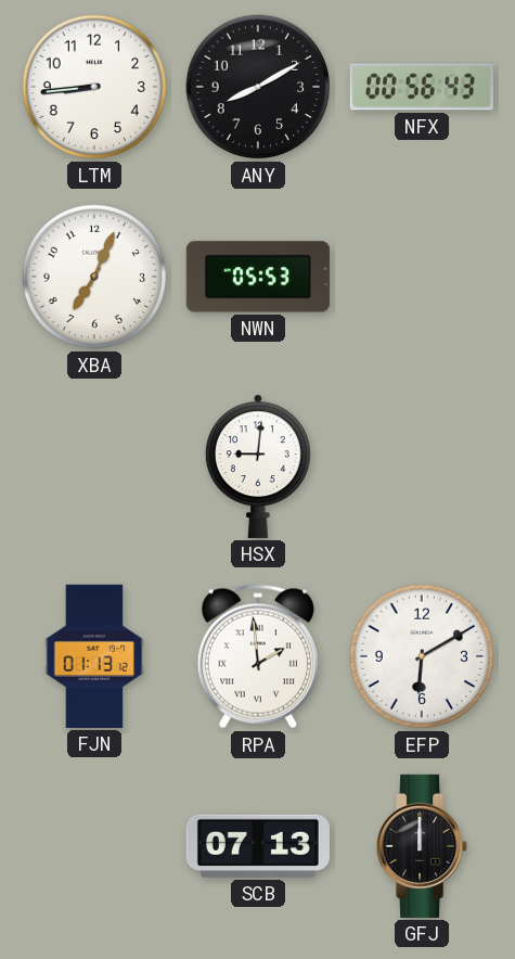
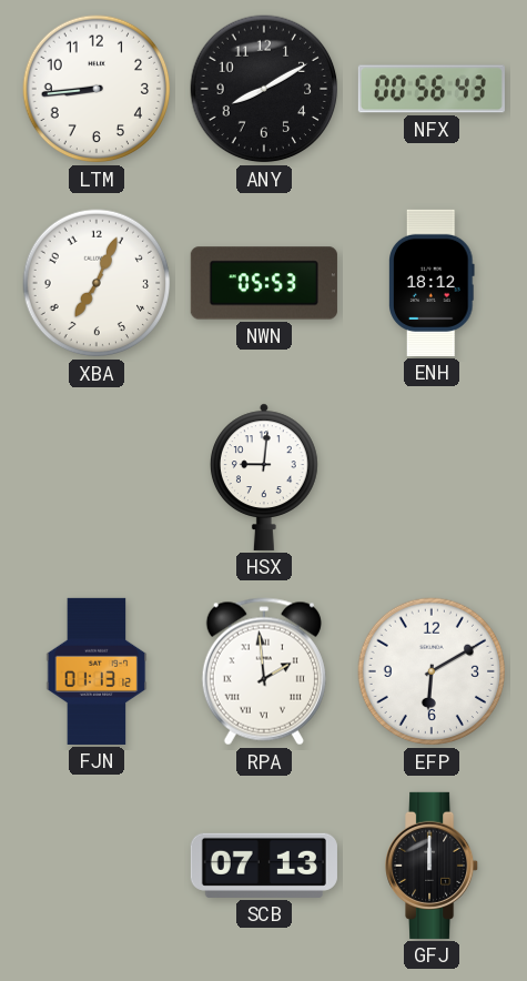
ENH: none -> 18:12
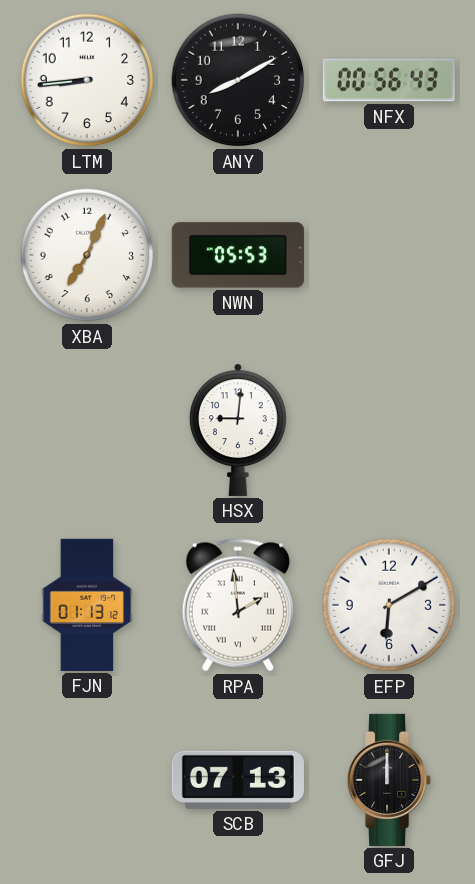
ENH: 18:12 -> none
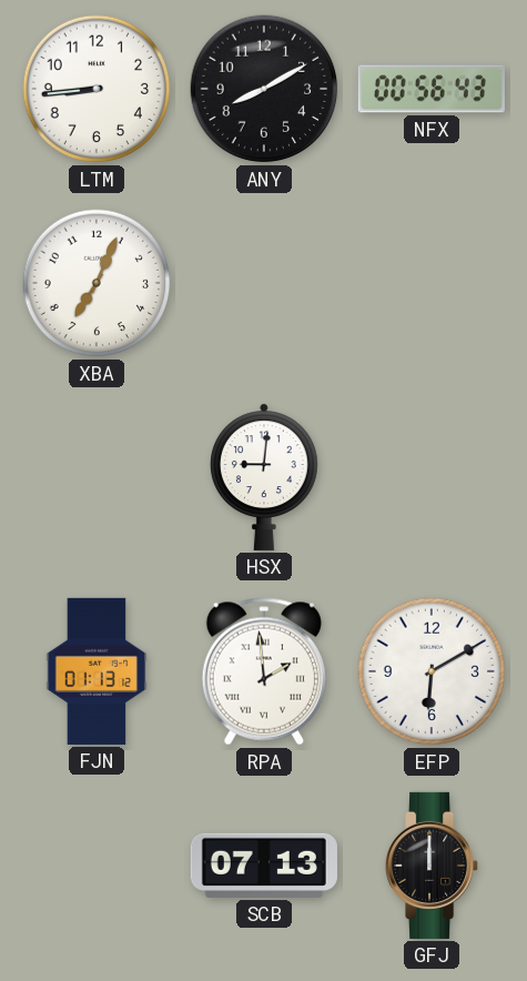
NWN: 05:53 -> none
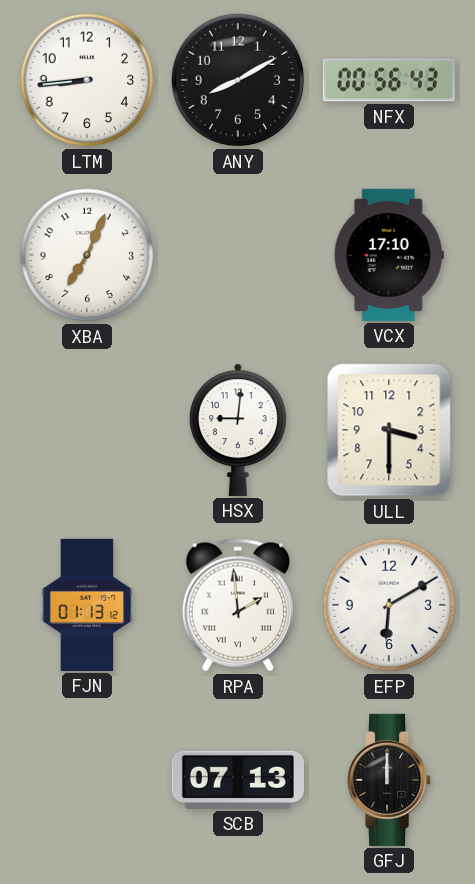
VCX: none -> 17:10
ULL: none -> 3:30
